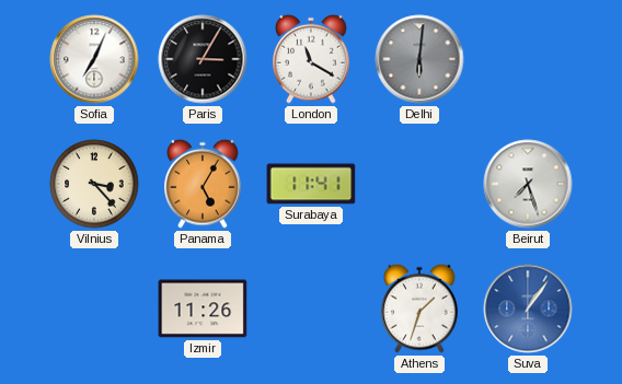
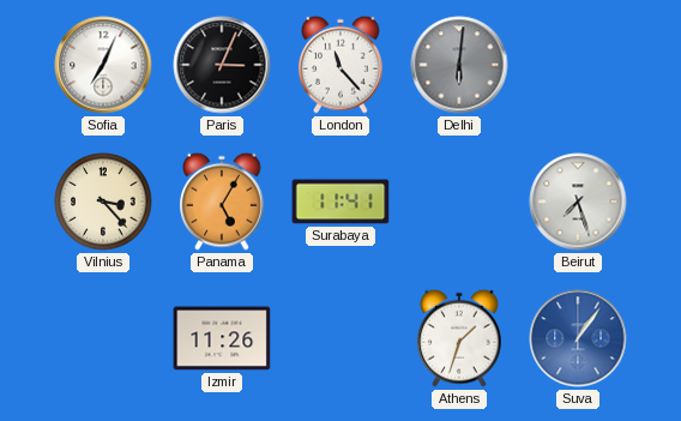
Paris: 3:05 -> 3:04
London: 11:20 -> 11:23
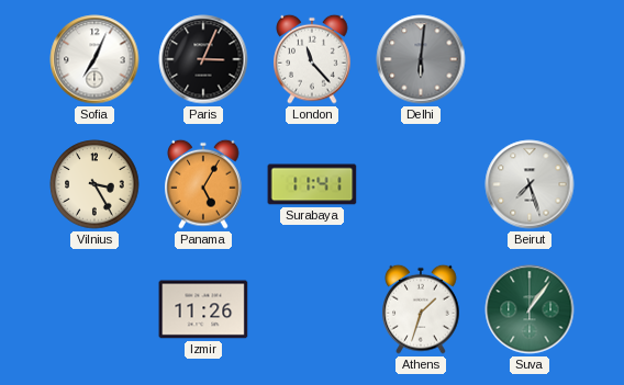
Vilnius: 3:23 -> 3:25
Suva dial: blue -> green
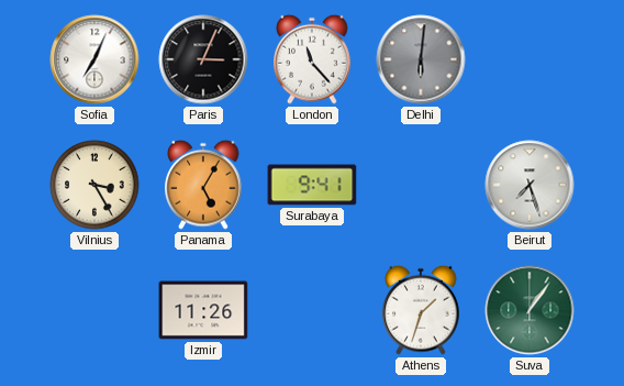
Surabaya: 11:41 -> 9:41
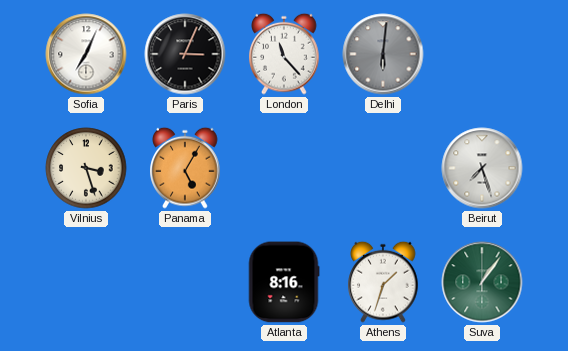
Vilnius: 3:25 -> 3:27
Surabaya: 9:41 -> none
Izmir: 11:26 -> none
Atlanta: none -> 8:16
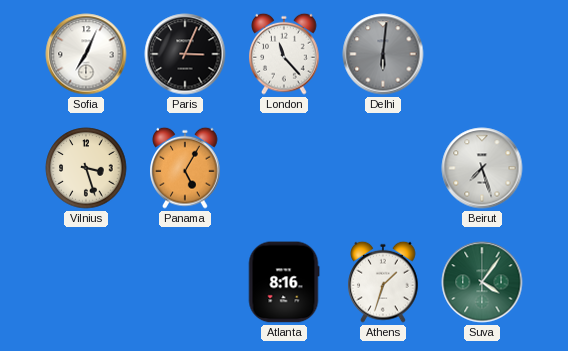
Suva: 1:06 -> 4:06
